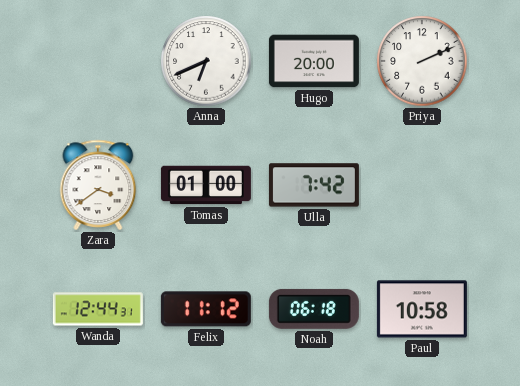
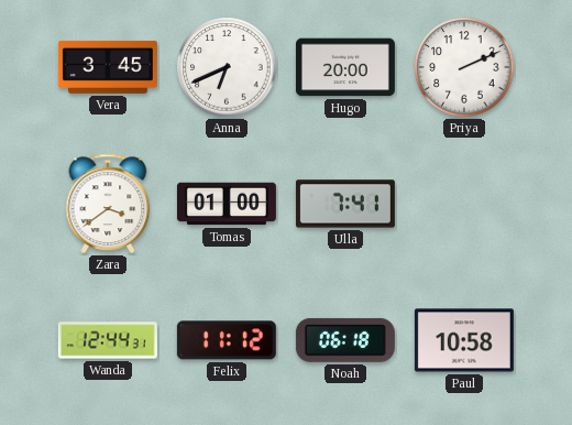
Vera: none -> 3:45
Ulla: 7:42 -> 7:41
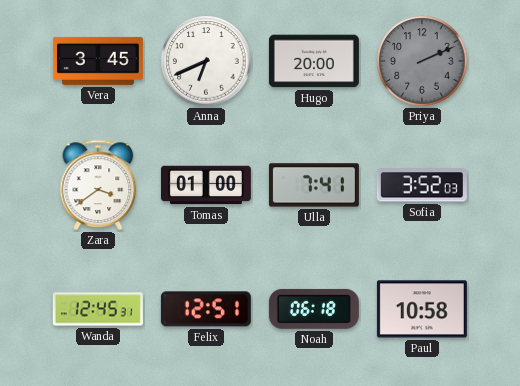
Priya dial: white -> grey
Sofia: none -> 3:52
Wanda: 12:44 -> 12:45
Felix: 11:12 -> 12:51
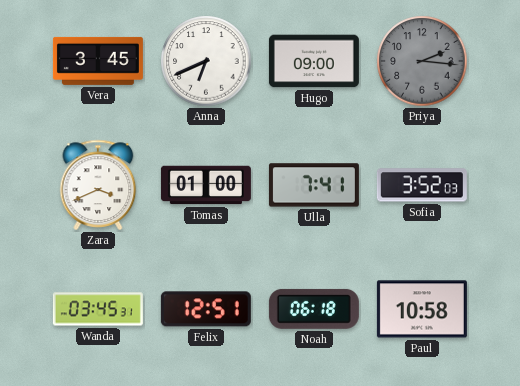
Hugo: 20:00 -> 09:00
Priya: 2:11 -> 2:16
Zara: 3:39 -> 3:41
Wanda: 12:45 -> 03:45
